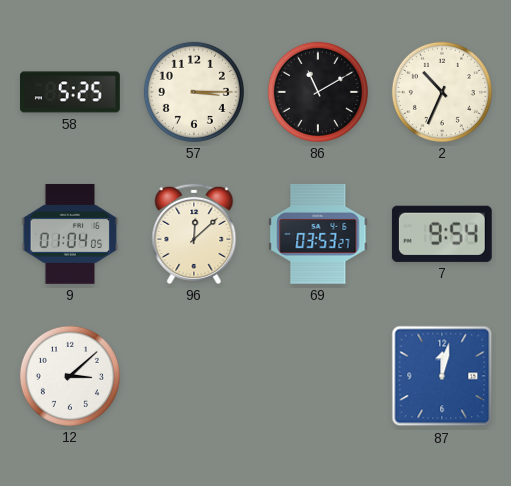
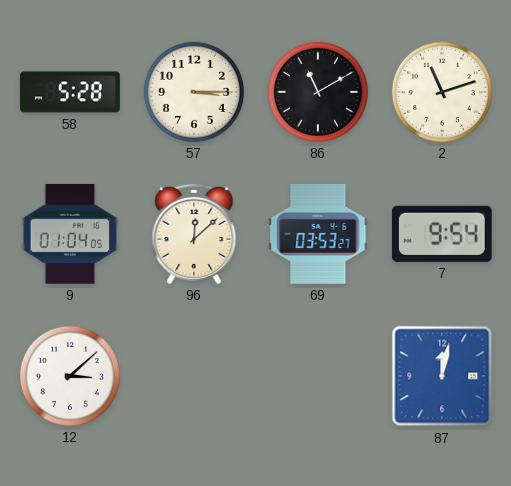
58: 5:25 -> 5:28
2: 10:34 -> 11:12
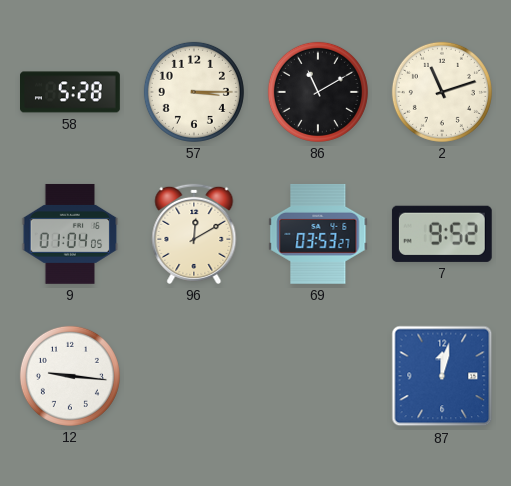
96: 12:08 -> 12:10
7: 9:54 -> 9:52
12: 3:08 -> 9:16
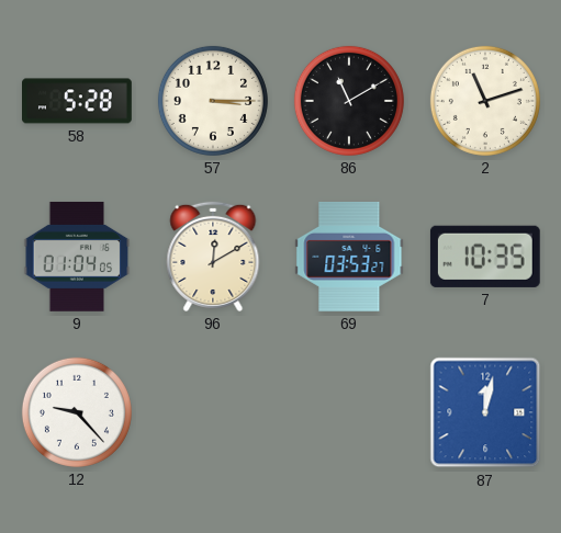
7: 9:52 -> 10:35
12: 9:16 -> 9:23
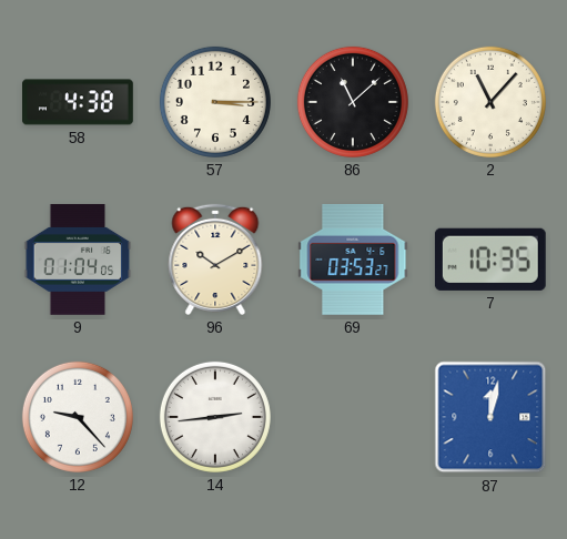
58: 5:28 -> 4:38
86: 11:10 -> 11:08
2: 11:12 -> 11:07
96: 12:10 -> 10:10
14: none -> 2:44
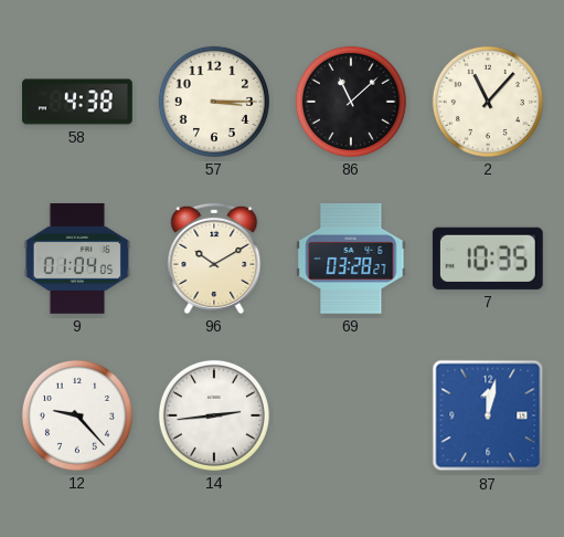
69: 03:53 -> 03:28
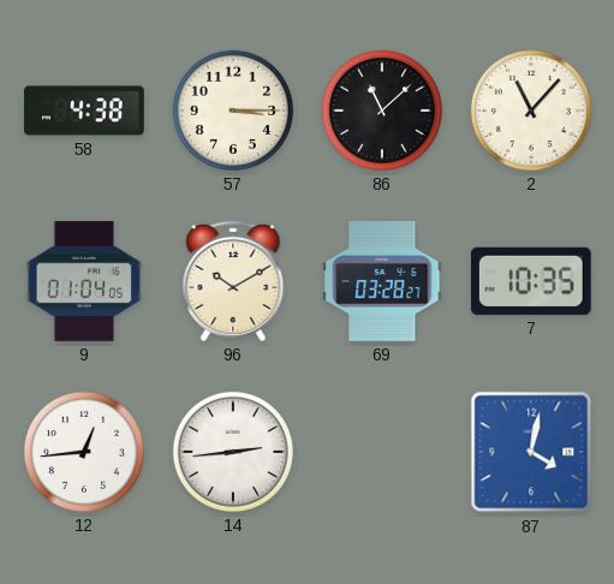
12: 9:23 -> 12:44
87: 12:02 -> 4:02
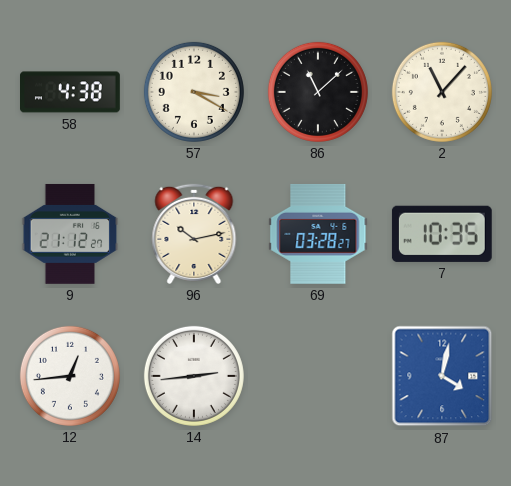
57: 3:15 -> 3:20
9: 01:04 -> 21:12
96: 10:10 -> 10:13
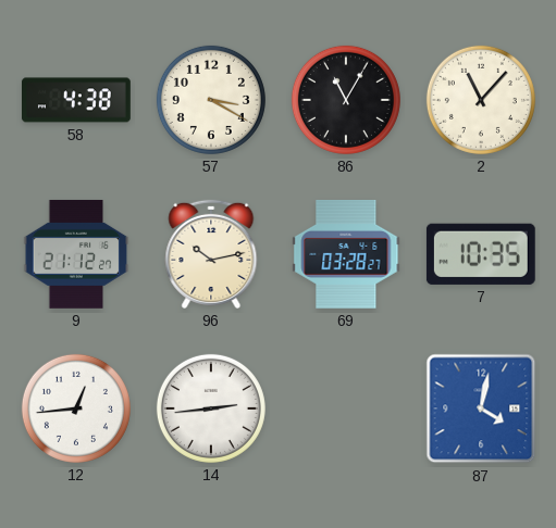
86: 11:08 -> 11:05
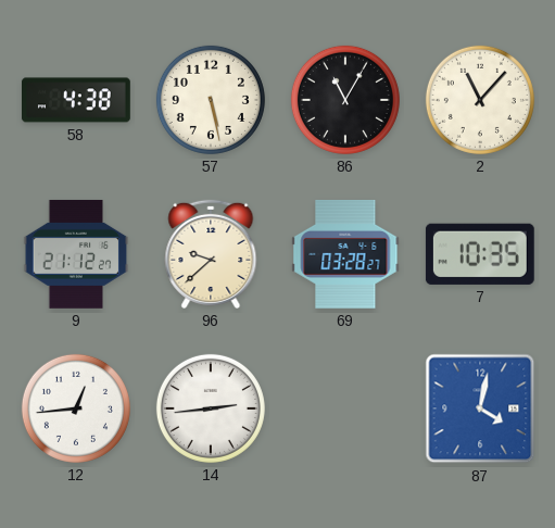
57: 3:20 -> 5:28
96: 10:13 -> 9:38
